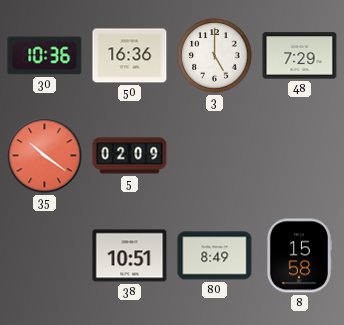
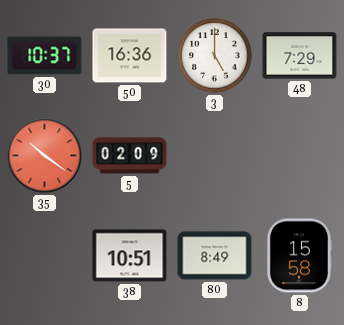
30: 10:36 -> 10:37
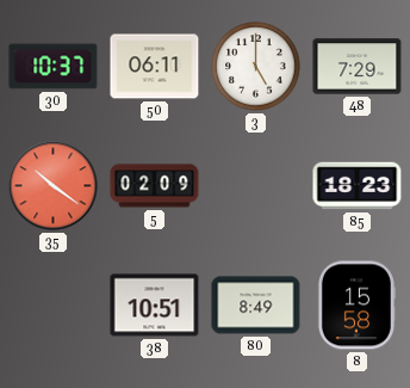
50: 16:36 -> 06:11
85: none -> 18:23
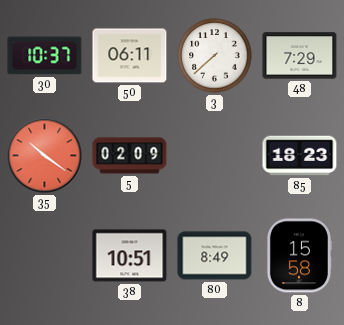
3: 5:00 -> 7:38
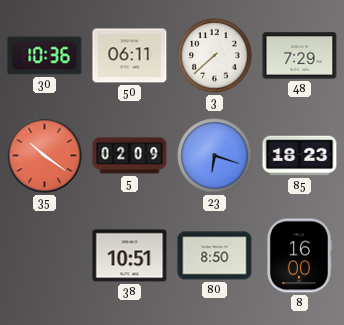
30: 10:37 -> 10:36
23: none -> 6:18
80: 8:49 -> 8:50
8: 15:58 -> 16:00
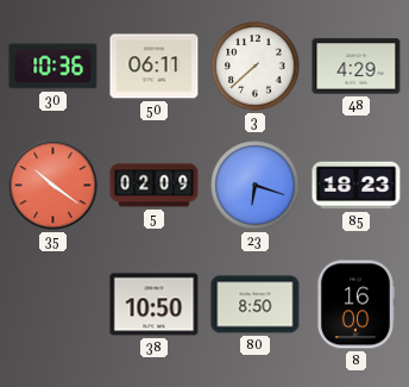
48: 7:29 -> 4:29
38: 10:51 -> 10:50
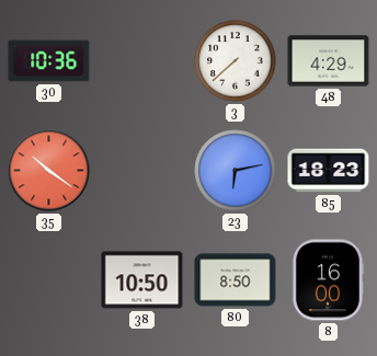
50: 06:11 -> none
5: 02:09 -> none
23: 6:18 -> 6:13
